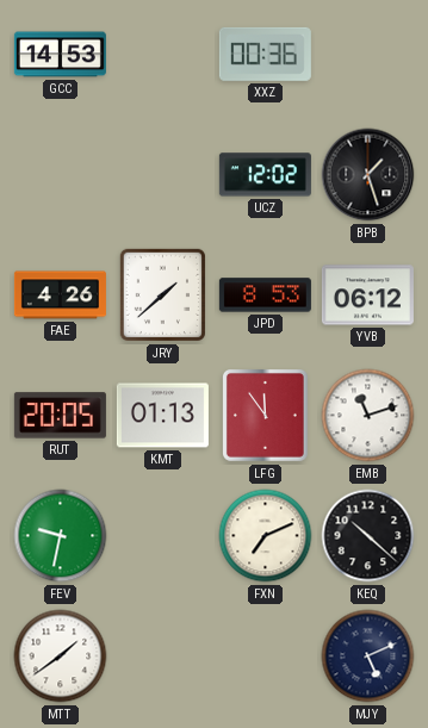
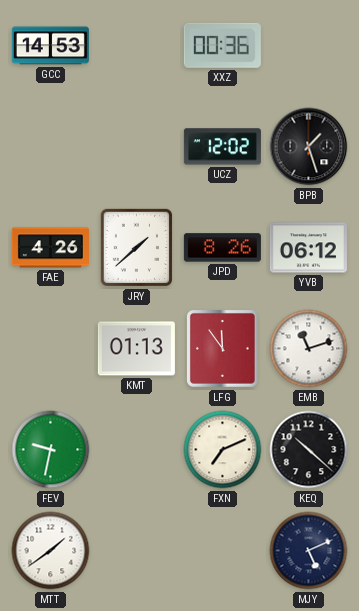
JPD: 8:53 -> 8:26
RUT: 20:05 -> none
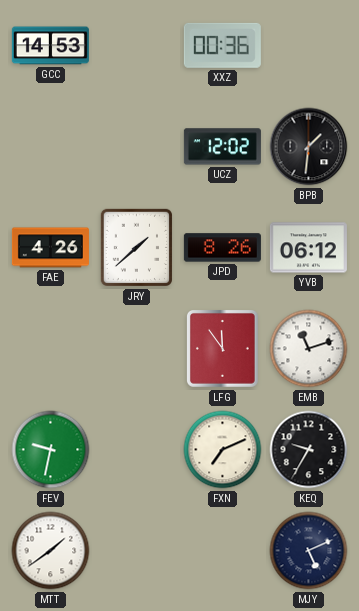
BPB: 1:27 -> 1:31
KMT: 01:13 -> none
KEQ: 10:22 -> 9:35
